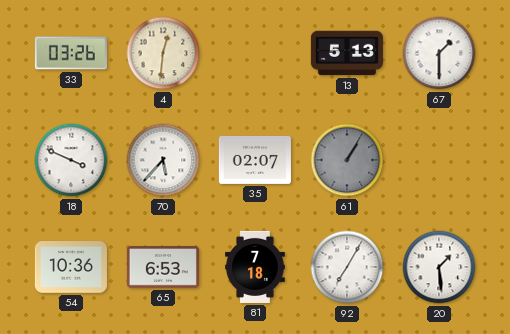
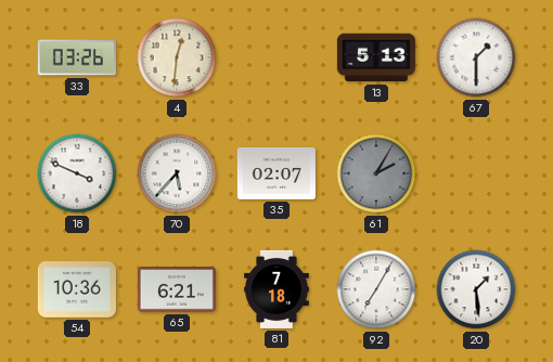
61: 1:05 -> 2:05
65: 6:53 -> 6:21
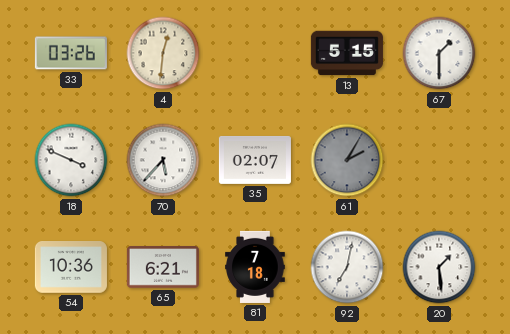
13: 5:13 -> 5:15
92: 7:05 -> 7:02
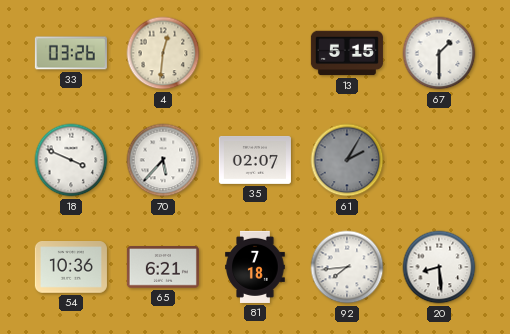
92: 7:02 -> 7:44
20: 1:29 -> 8:29
